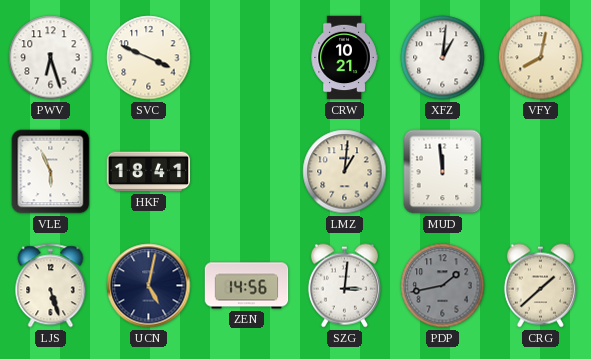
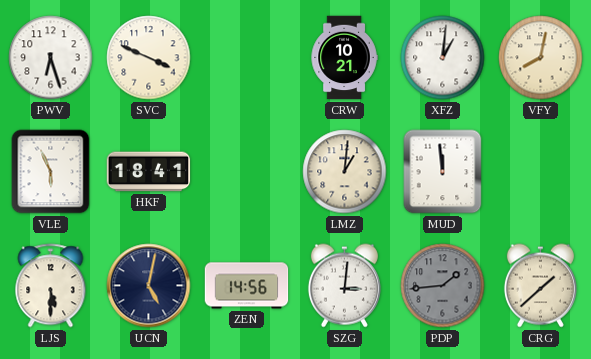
LJS: 5:27 -> 5:30
PDP: 1:43 -> 1:44
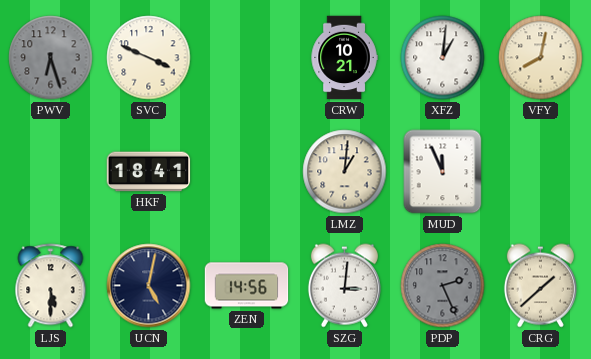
PWV dial: white -> grey
VLE: 5:56 -> none
MUD: 11:59 -> 11:56
PDP: 1:44 -> 2:26
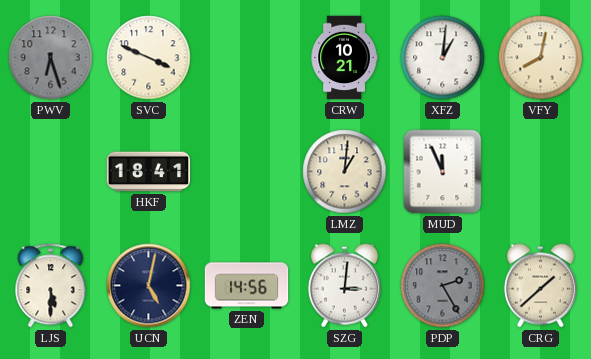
PDP: 2:26 -> 2:25
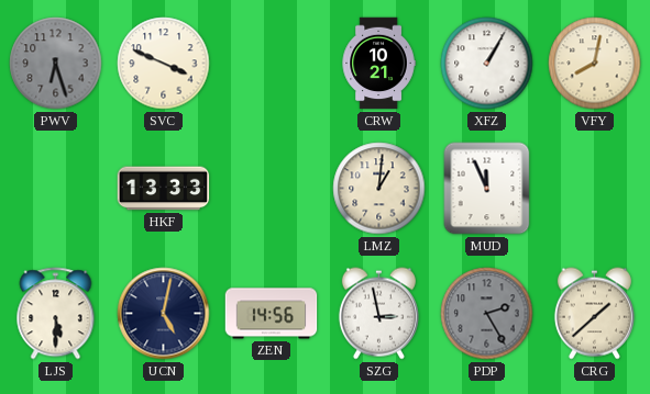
XFZ: 1:01 -> 1:05
HKF: 18:41 -> 13:33
SZG: 3:01 -> 2:58
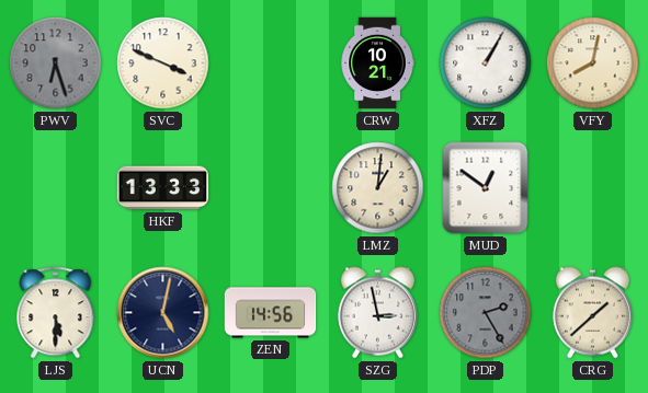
MUD: 11:56 -> 12:51
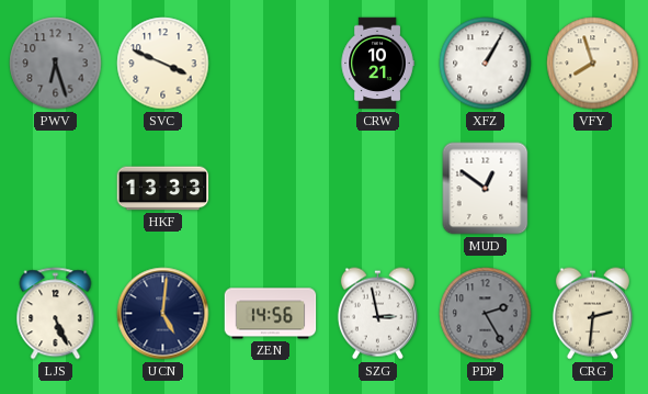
VFY: 8:02 -> 7:57
LMZ: 1:01 -> none
LJS: 5:30 -> 5:26
UCN: 5:02 -> 5:01
CRG: 1:38 -> 2:31
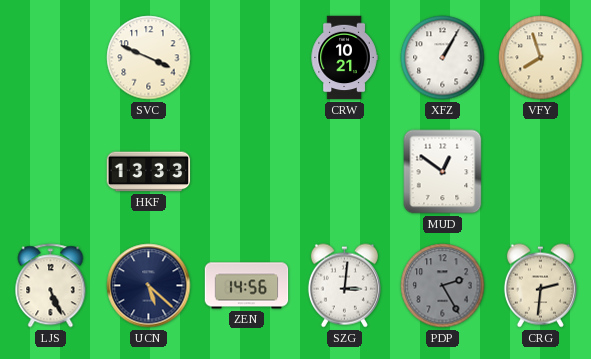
PWV: 6:27 -> none
UCN: 5:01 -> 5:22
SZG: 2:58 -> 3:01
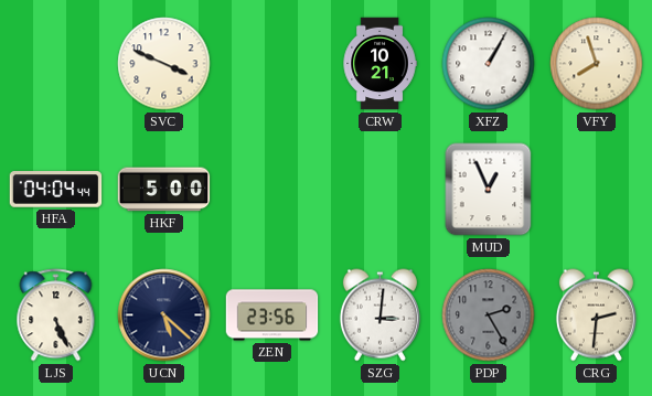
HFA: none -> 04:04
HKF: 13:33 -> 5:00
MUD: 12:51 -> 12:56
ZEN: 14:56 -> 23:56
